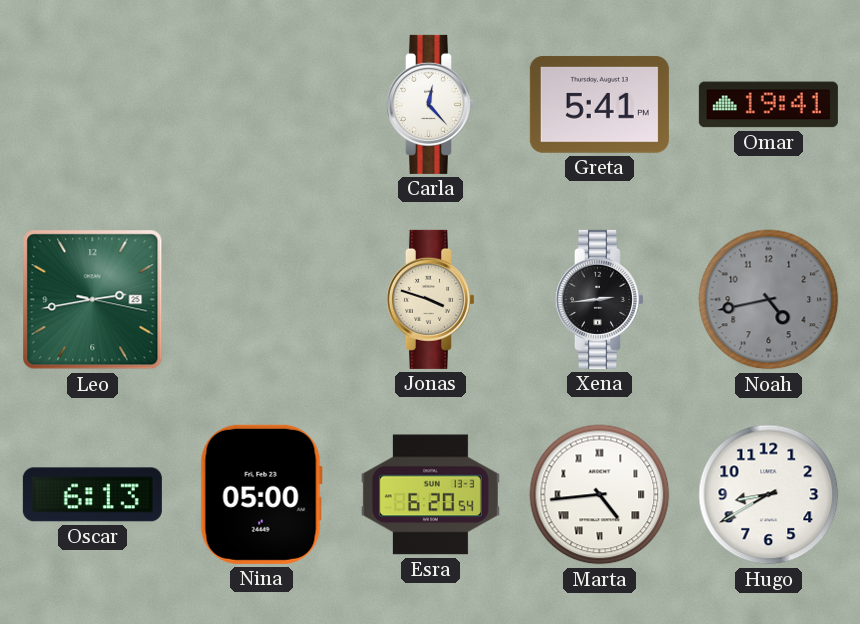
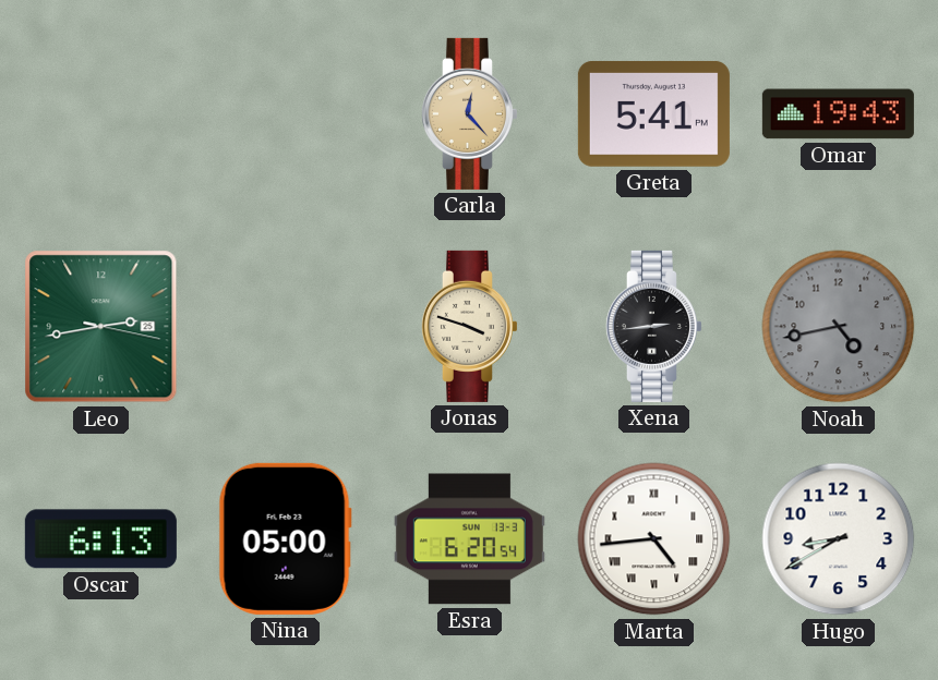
Carla dial: white -> champagne
Omar: 19:41 -> 19:43
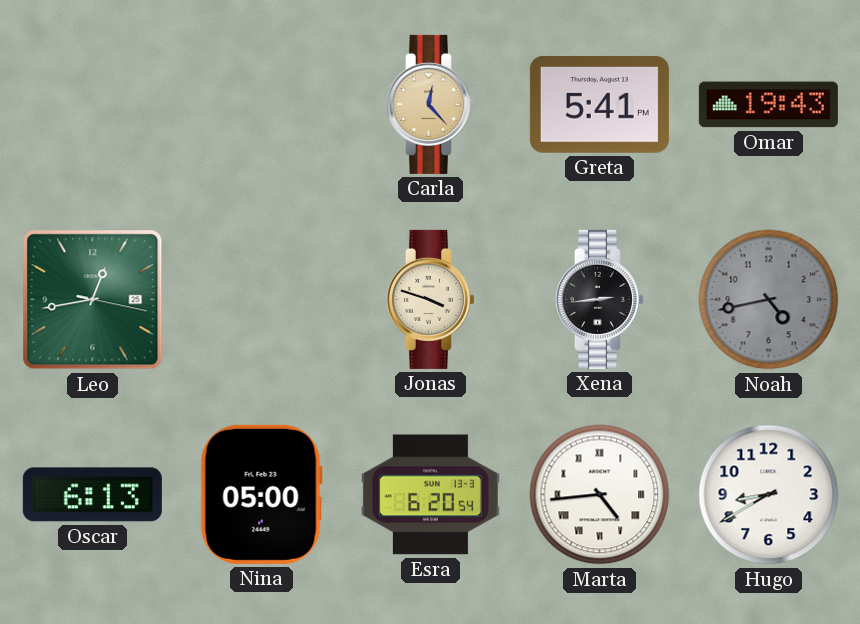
Leo: 2:43 -> 12:43
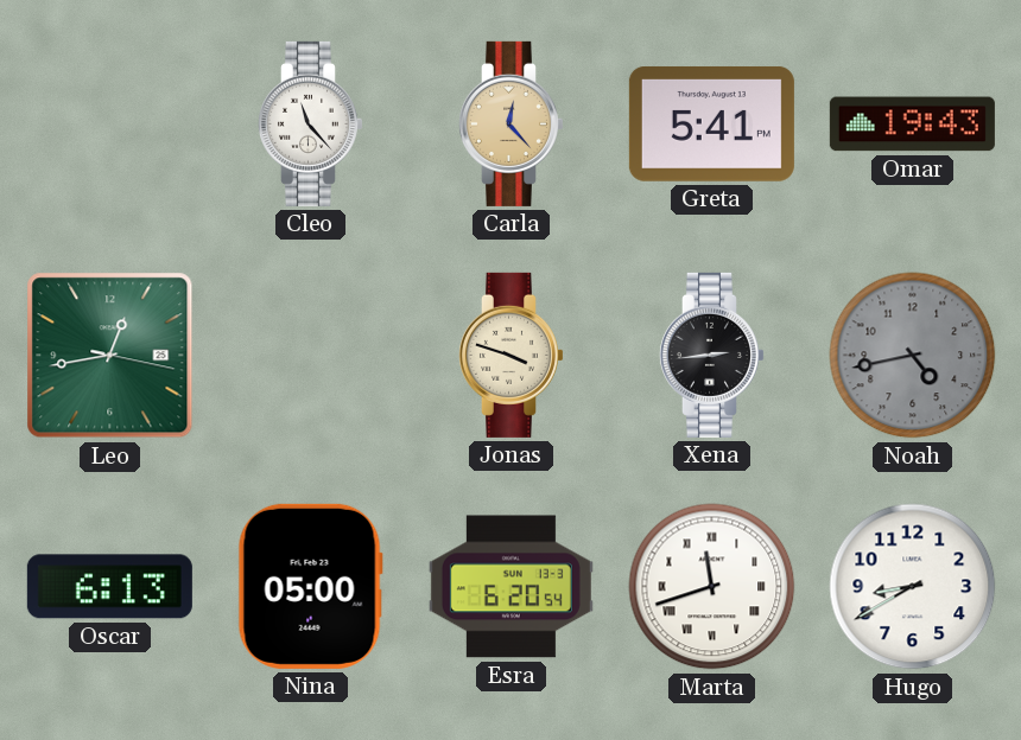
Cleo: none -> 11:23
Marta: 4:44 -> 11:42
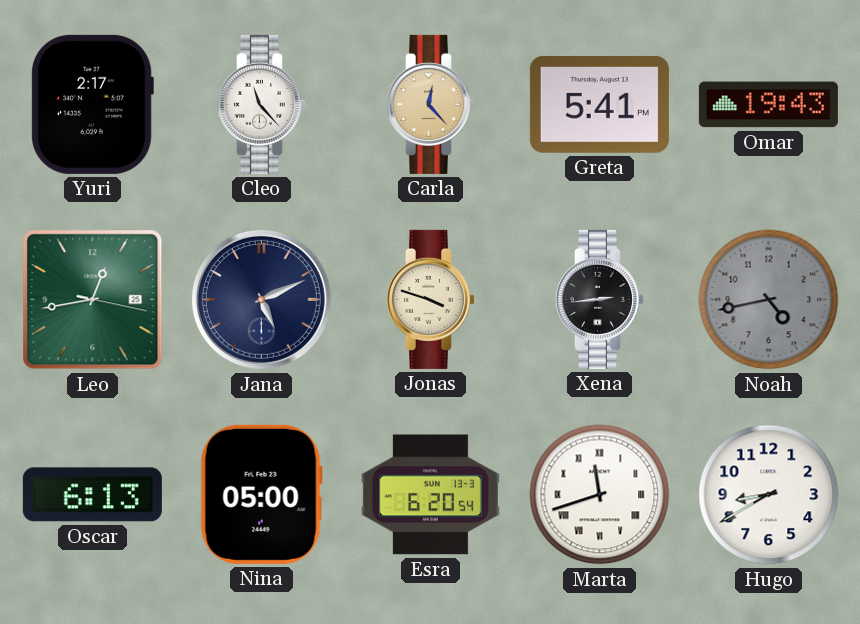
Yuri: none -> 2:17
Jana: none -> 5:11
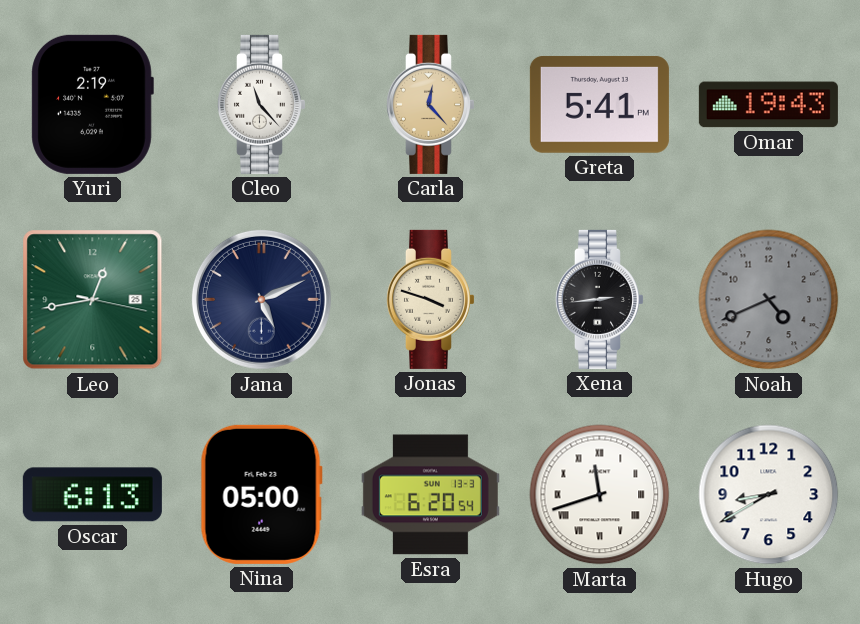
Yuri: 2:17 -> 2:19
Noah: 4:43 -> 4:41
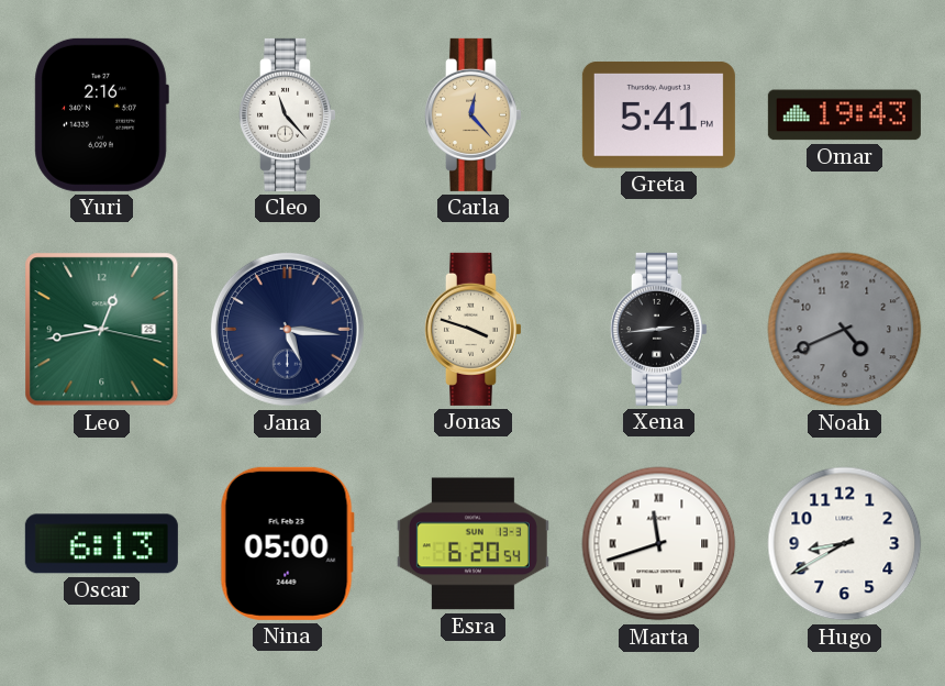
Yuri: 2:19 -> 2:16
Jana: 5:11 -> 5:16
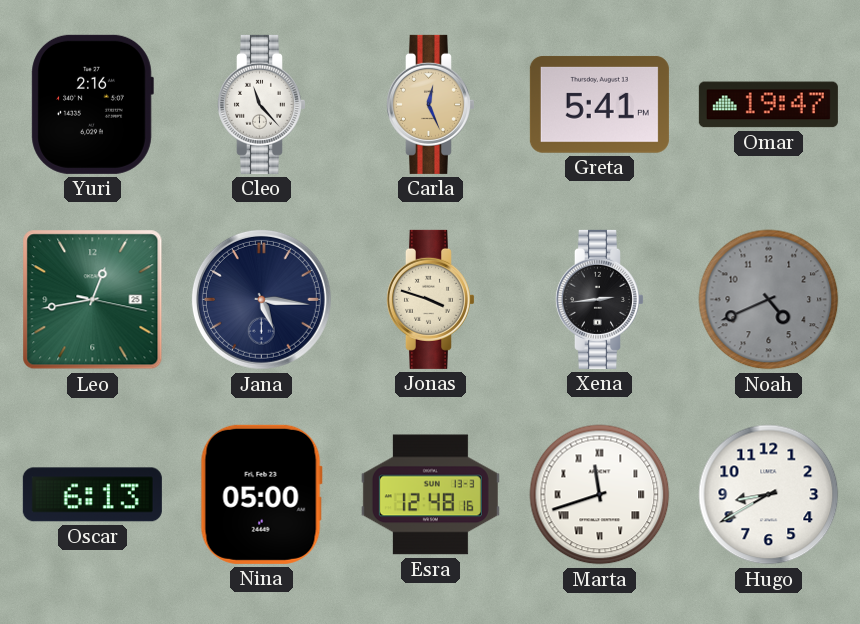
Carla: 12:23 -> 12:26
Omar: 19:43 -> 19:47
Esra: 6:20 -> 12:48
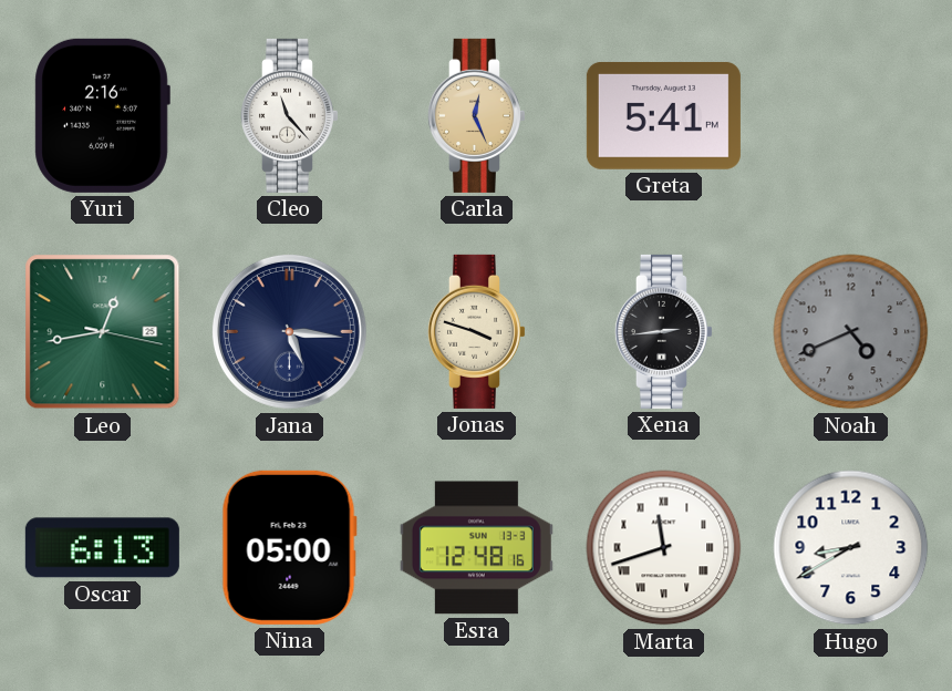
Omar: 19:47 -> none
